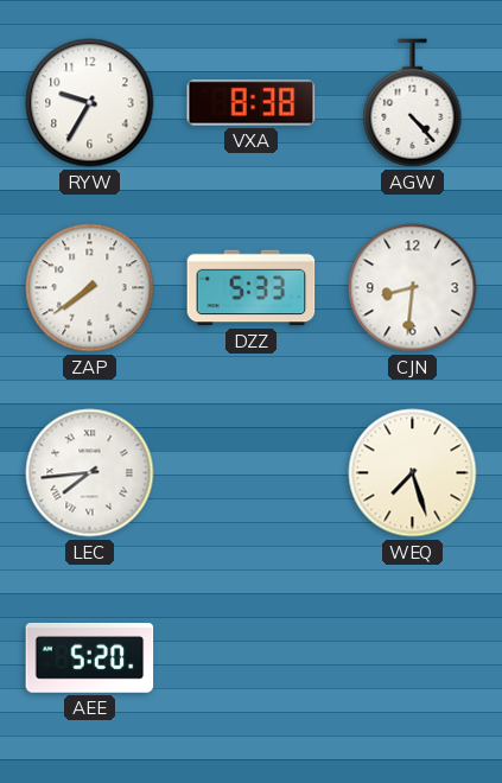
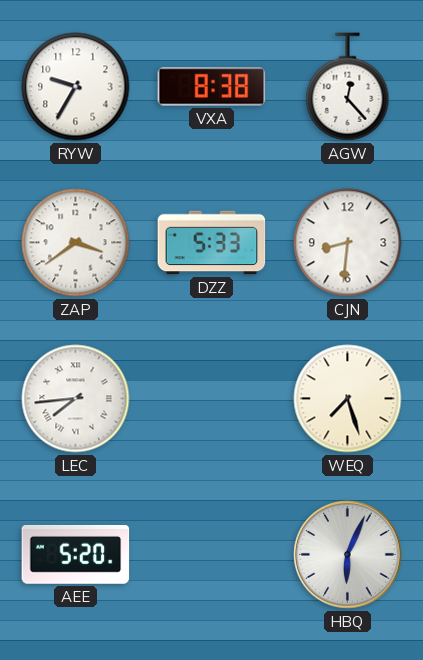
AGW: 4:23 -> 12:23
ZAP: 7:39 -> 3:39
HBQ: none -> 6:04
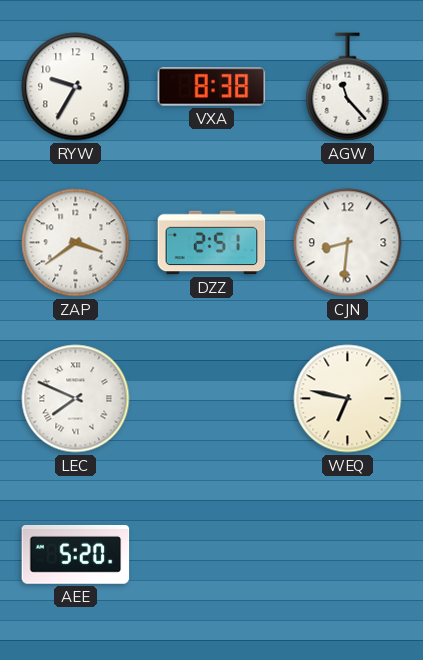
AGW: 12:23 -> 11:23
DZZ: 5:33 -> 2:51
LEC: 7:44 -> 7:49
WEQ: 7:27 -> 6:47
HBQ: 6:04 -> none
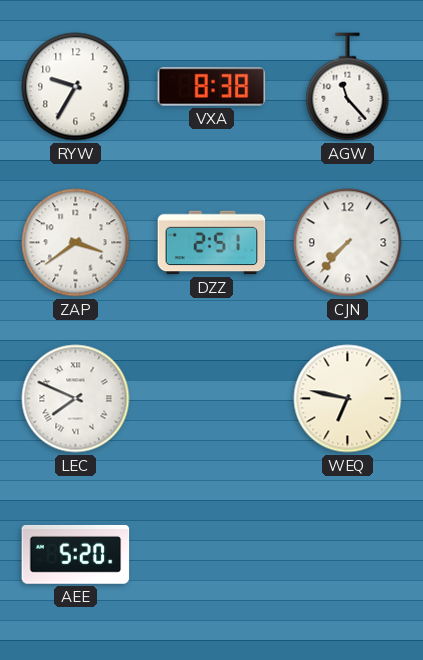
CJN: 8:31 -> 7:37
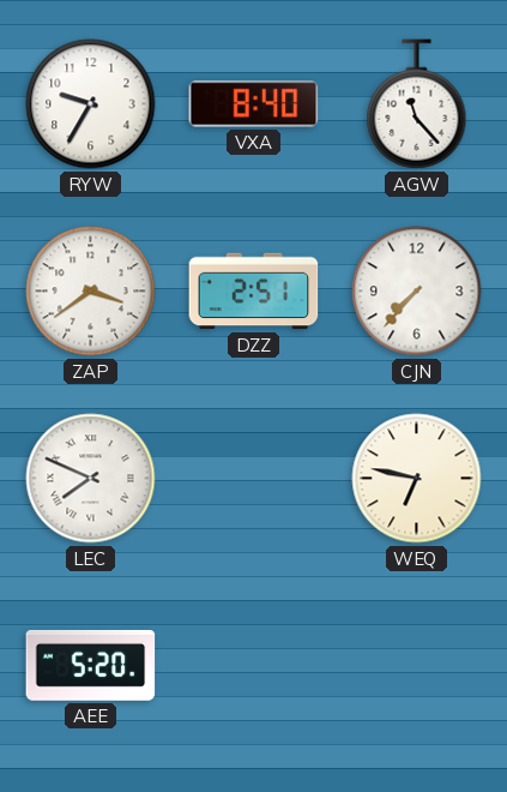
VXA: 8:38 -> 8:40
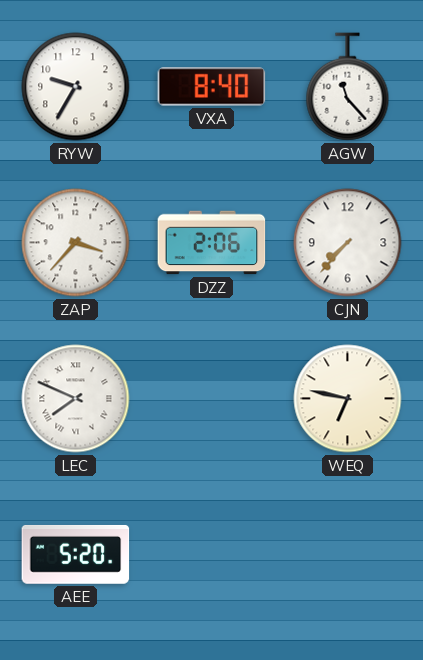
ZAP: 3:39 -> 3:37
DZZ: 2:51 -> 2:06
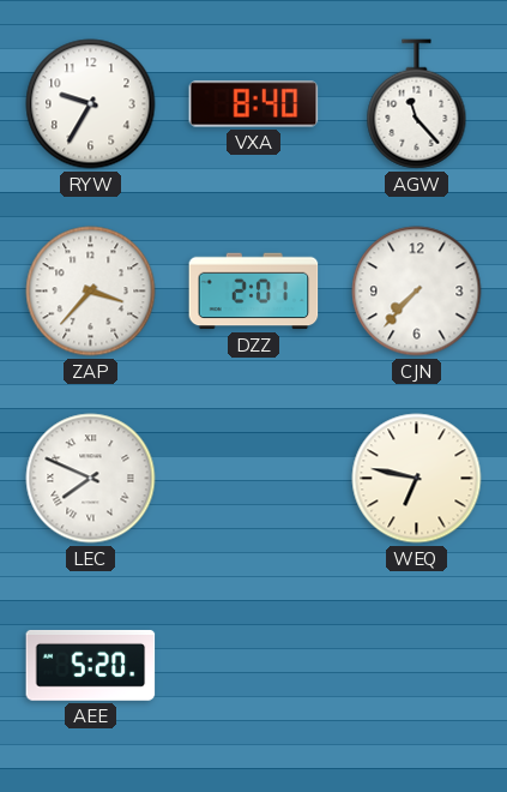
DZZ: 2:06 -> 2:01
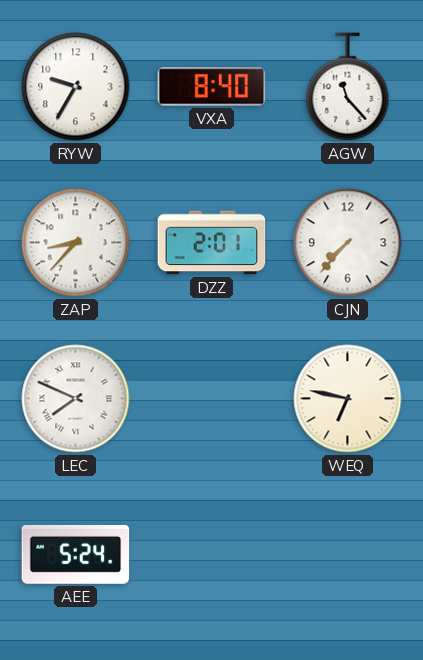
ZAP: 3:37 -> 8:37
AEE: 5:20 -> 5:24
